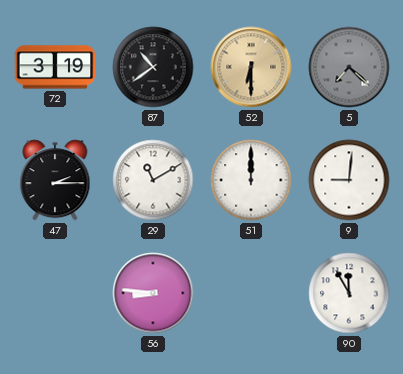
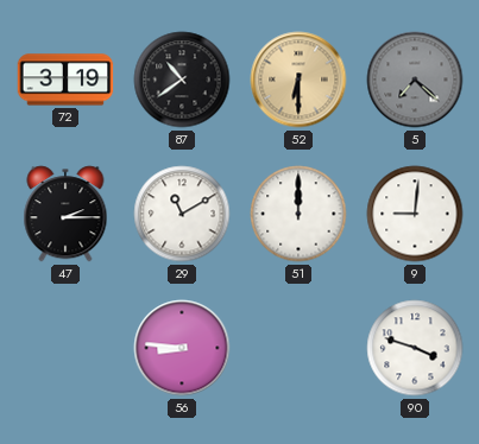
90: 11:55 -> 3:48
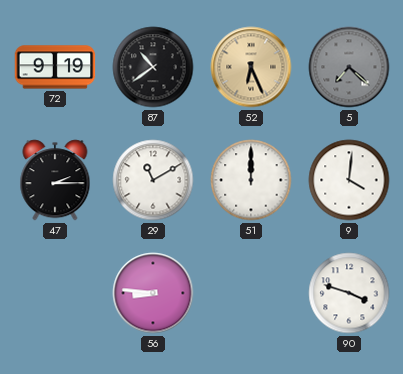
72: 3:19 -> 9:19
52: 6:30 -> 6:26
9: 9:01 -> 4:01
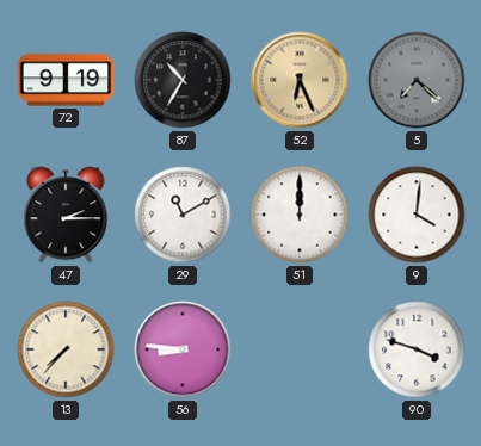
87: 10:39 -> 10:35
13: none -> 7:37
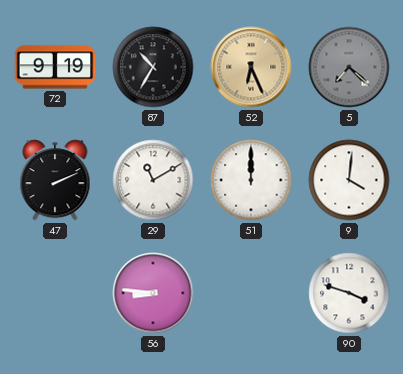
47: 2:15 -> 2:11
13: 7:37 -> none
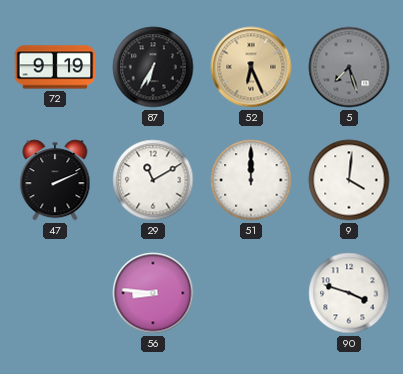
87: 10:35 -> 6:35
5: 7:22 -> 7:27
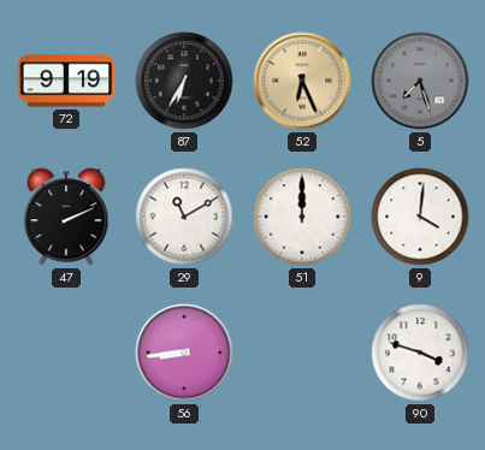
56: 8:46 -> 8:44
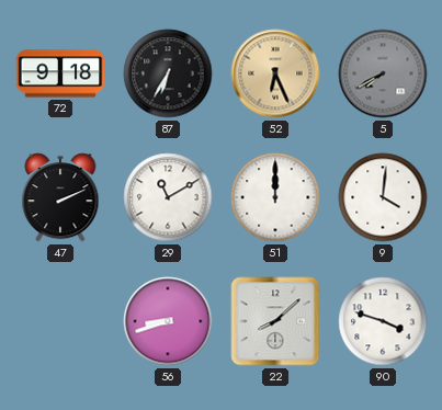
72: 9:19 -> 9:18
5: 7:27 -> 7:40
56: 8:44 -> 8:42
22: none -> 8:08
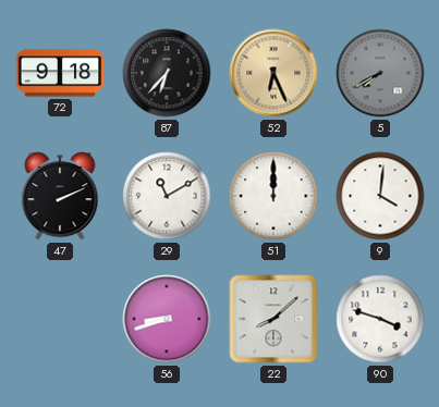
87: 6:35 -> 6:37
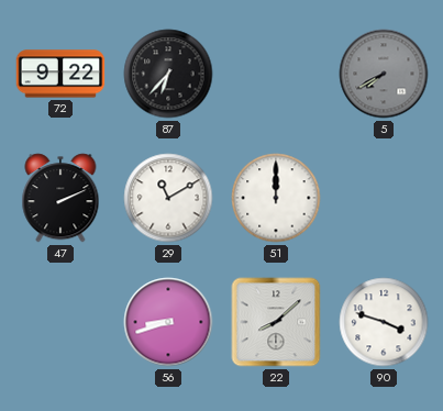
72: 9:18 -> 9:22
52: 6:26 -> none
9: 4:01 -> none
